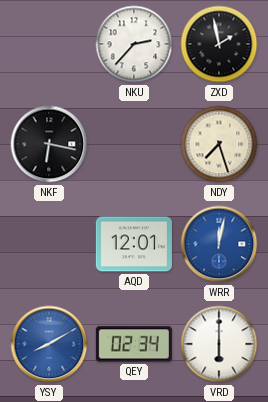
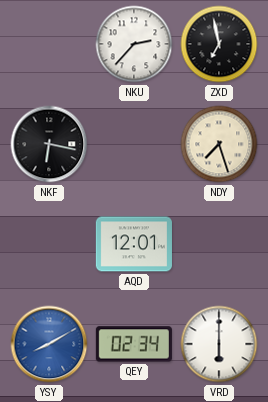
ZXD: 1:58 -> 6:58
WRR: 12:02 -> none
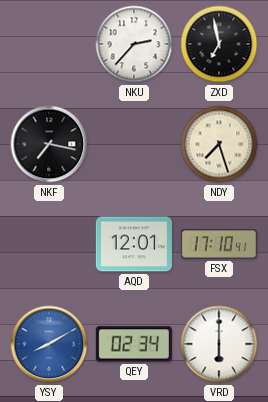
NKF: 6:17 -> 7:17
FSX: none -> 17:10
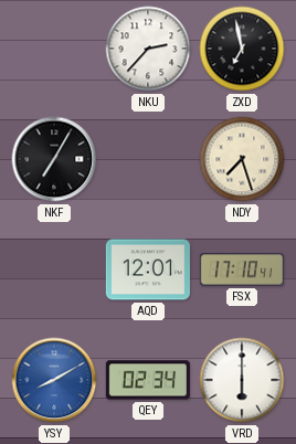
NKF: 7:17 -> 7:05
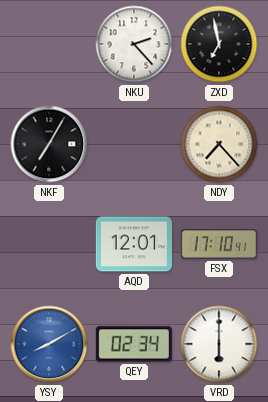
NKU: 2:37 -> 2:23
NDY: 7:27 -> 7:23
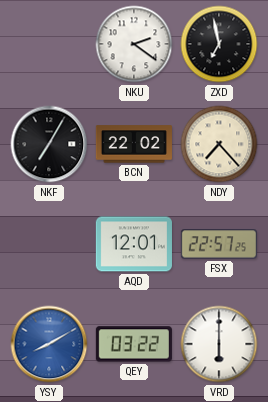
NKU: 2:23 -> 2:21
BCN: none -> 22:02
FSX: 17:10 -> 22:57
QEY: 02:34 -> 03:22
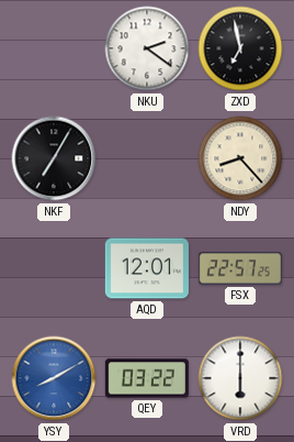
BCN: 22:02 -> none
NDY: 7:23 -> 8:23
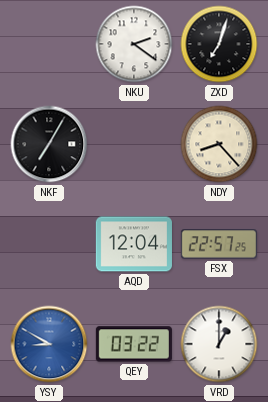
ZXD: 6:58 -> 7:03
AQD: 12:01 -> 12:04
YSY: 8:10 -> 8:50
VRD: 6:00 -> 1:00
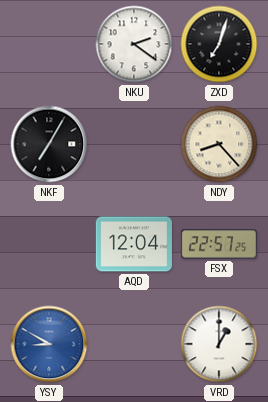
QEY: 03:22 -> none
